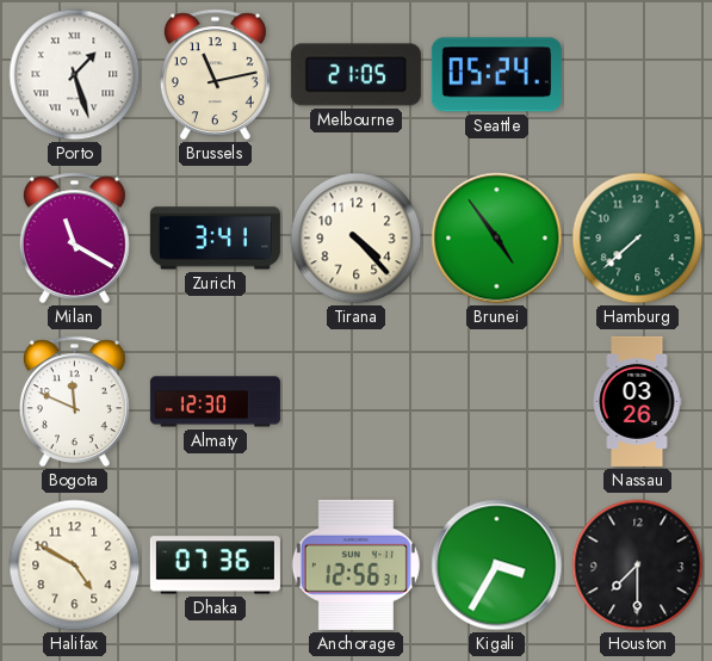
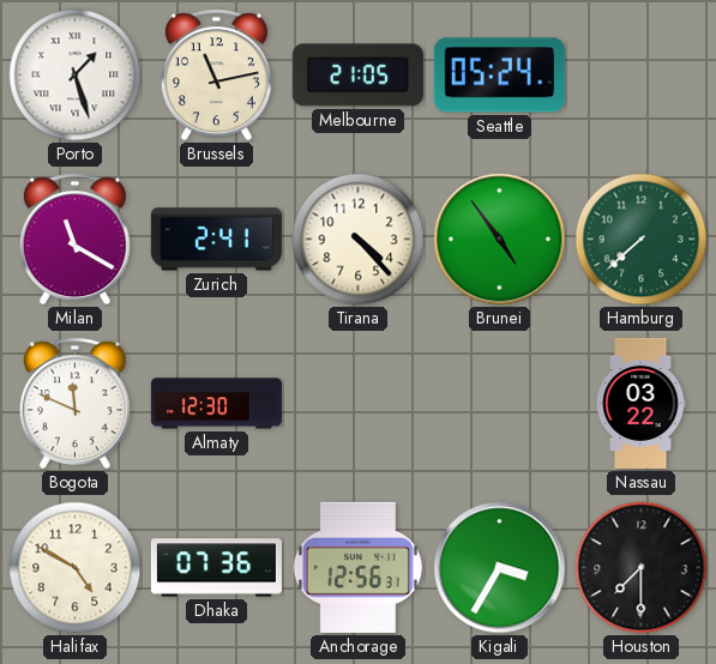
Zurich: 3:41 -> 2:41
Nassau: 03:26 -> 03:22
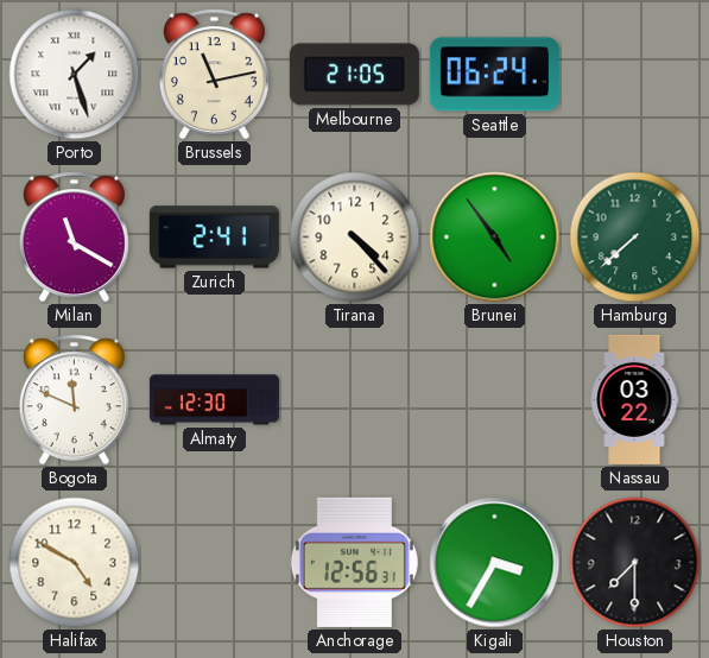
Seattle: 05:24 -> 06:24
Dhaka: 07:36 -> none
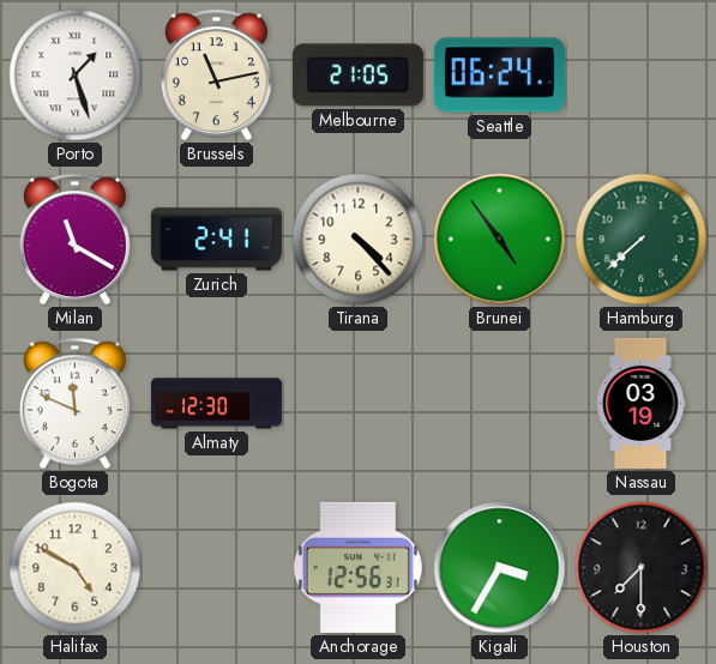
Nassau: 03:22 -> 03:19
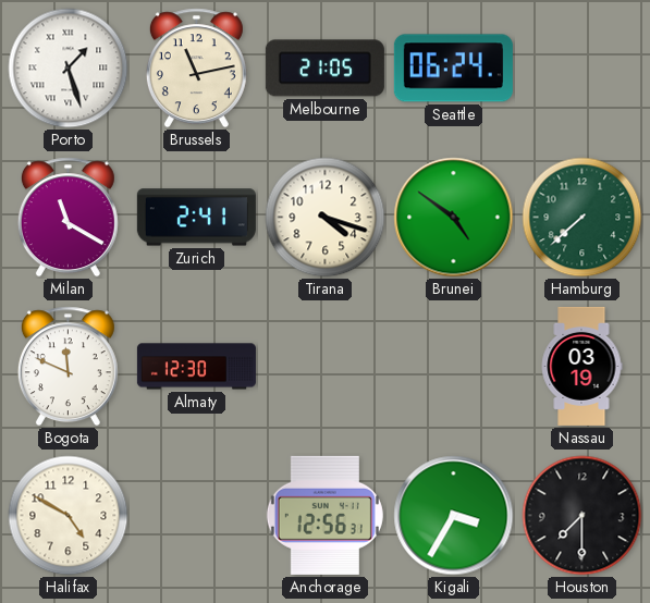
Tirana: 4:23 -> 4:18
Brunei: 4:54 -> 4:51
